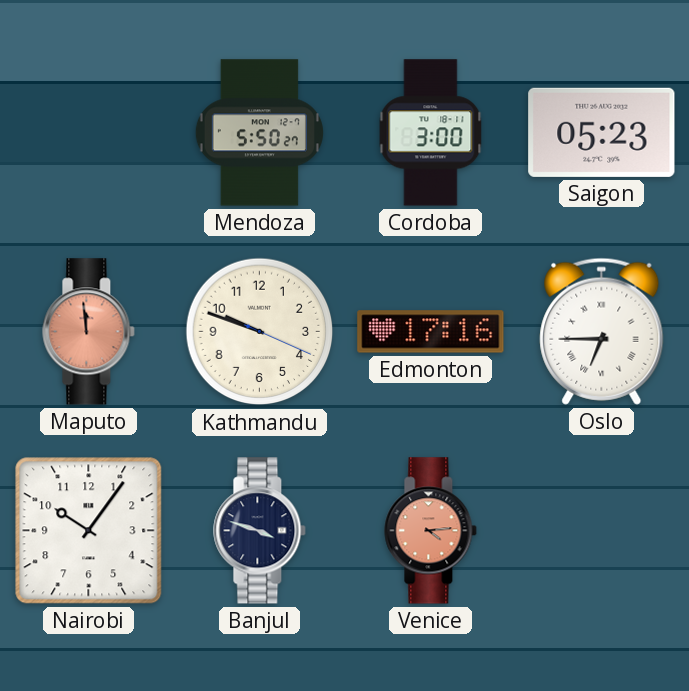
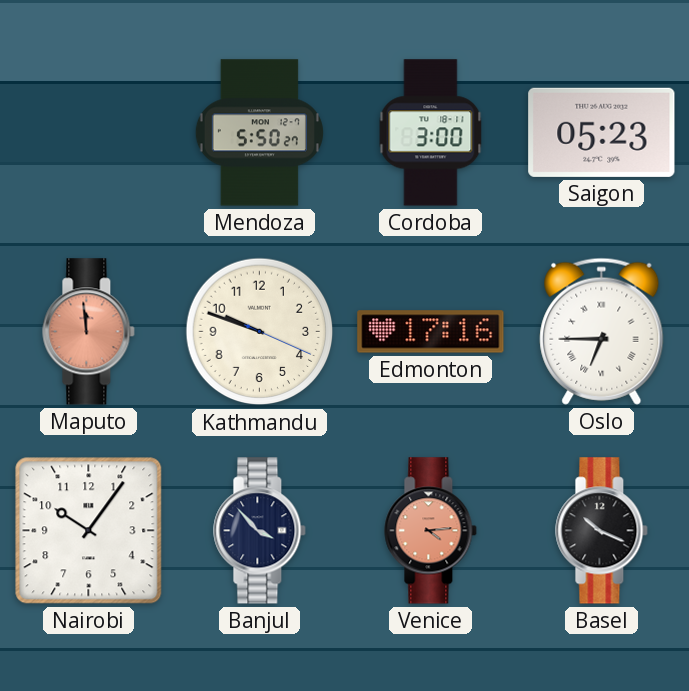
Banjul: 3:48 -> 3:53
Basel: none -> 10:19
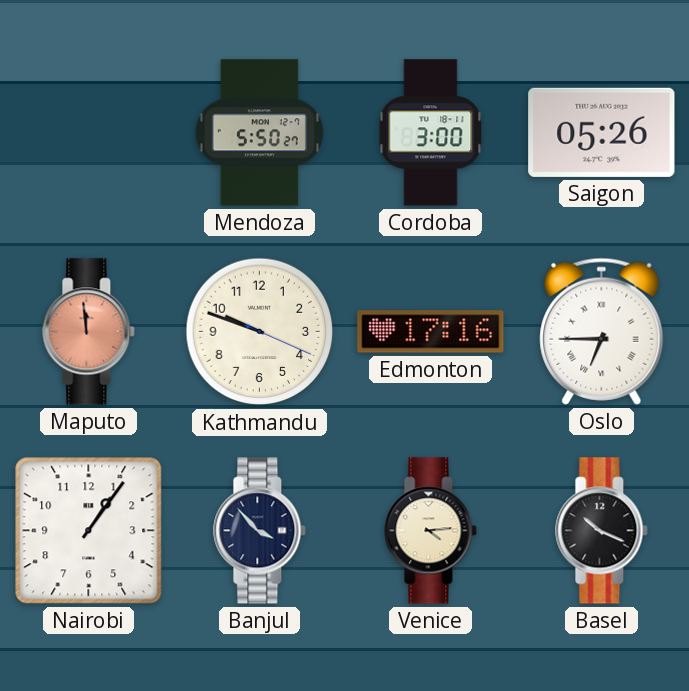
Saigon: 05:23 -> 05:26
Nairobi: 10:06 -> 1:06
Venice dial: salmon -> cream
